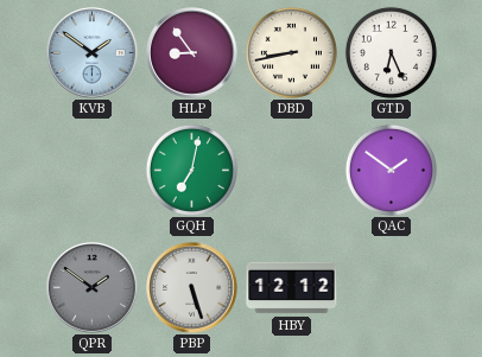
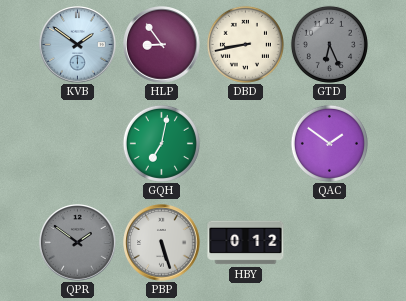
GTD dial: white -> grey
HBY: 12:12 -> 0:12
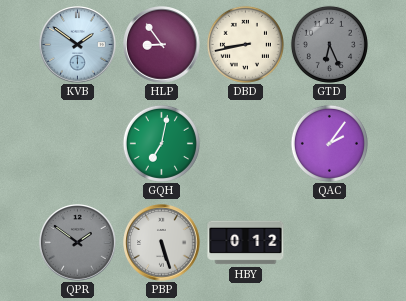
QAC: 1:51 -> 2:06
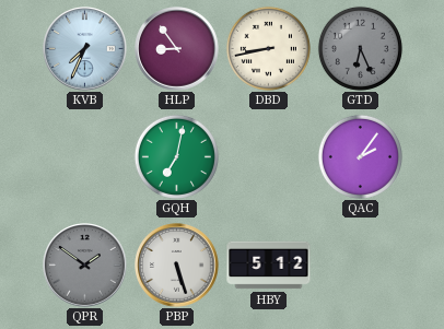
KVB: 1:51 -> 7:34
HBY: 0:12 -> 5:12
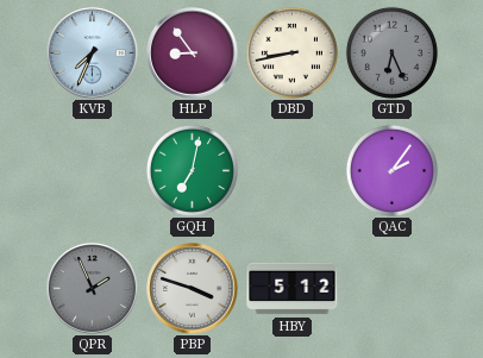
QPR: 1:51 -> 1:56
PBP: 5:27 -> 3:48
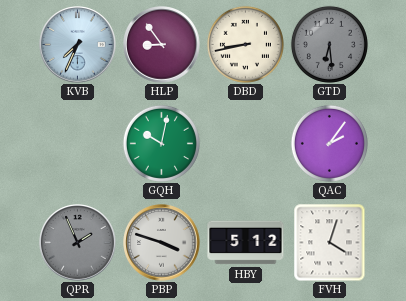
GTD: 6:26 -> 6:29
GQH: 7:02 -> 10:02
FVH: none -> 4:03
